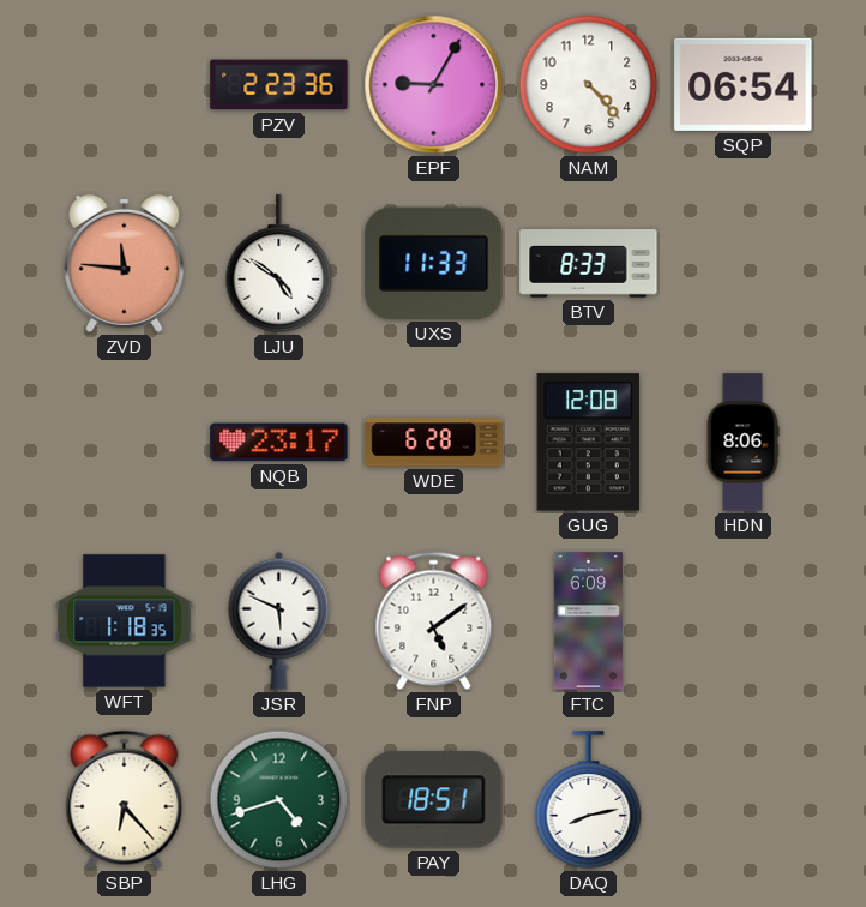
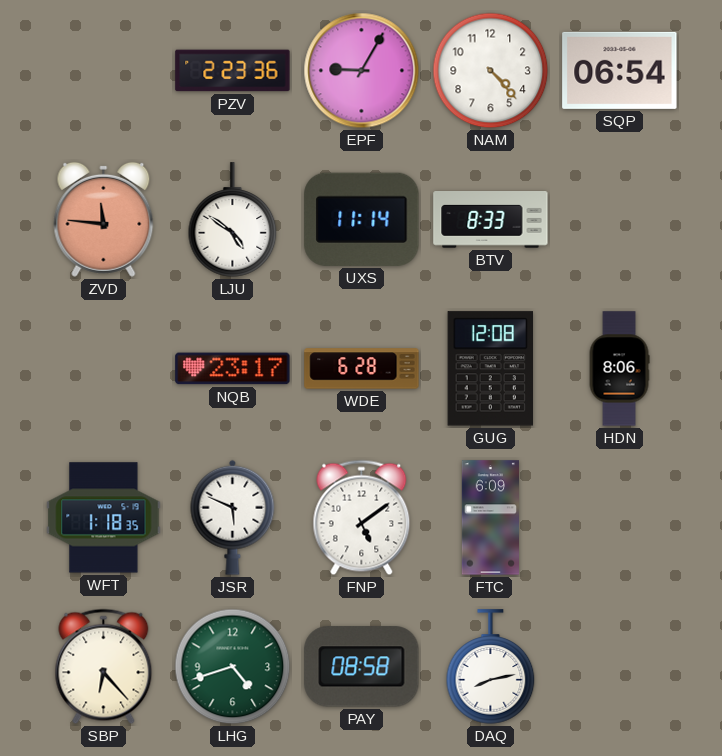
UXS: 11:33 -> 11:14
PAY: 18:51 -> 08:58
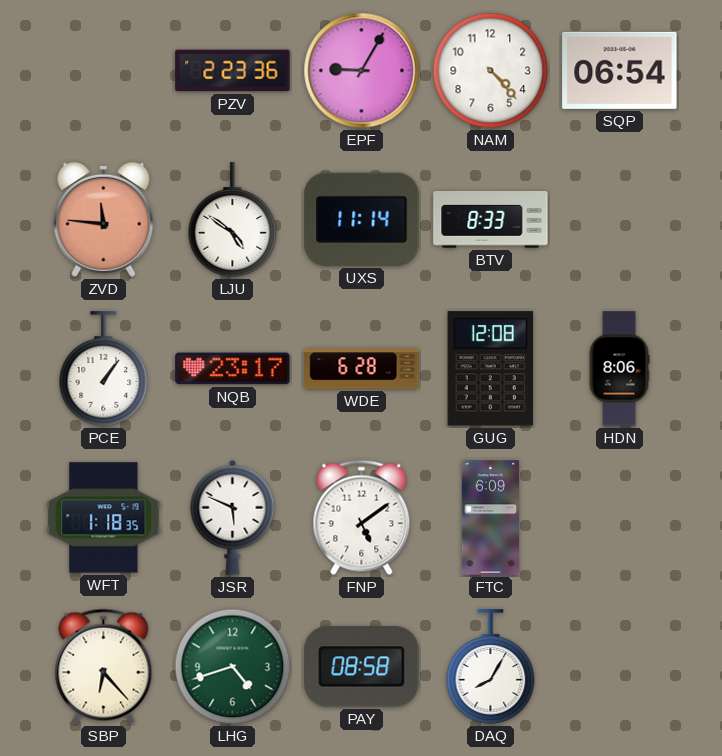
PCE: none -> 1:06
DAQ: 8:13 -> 8:05
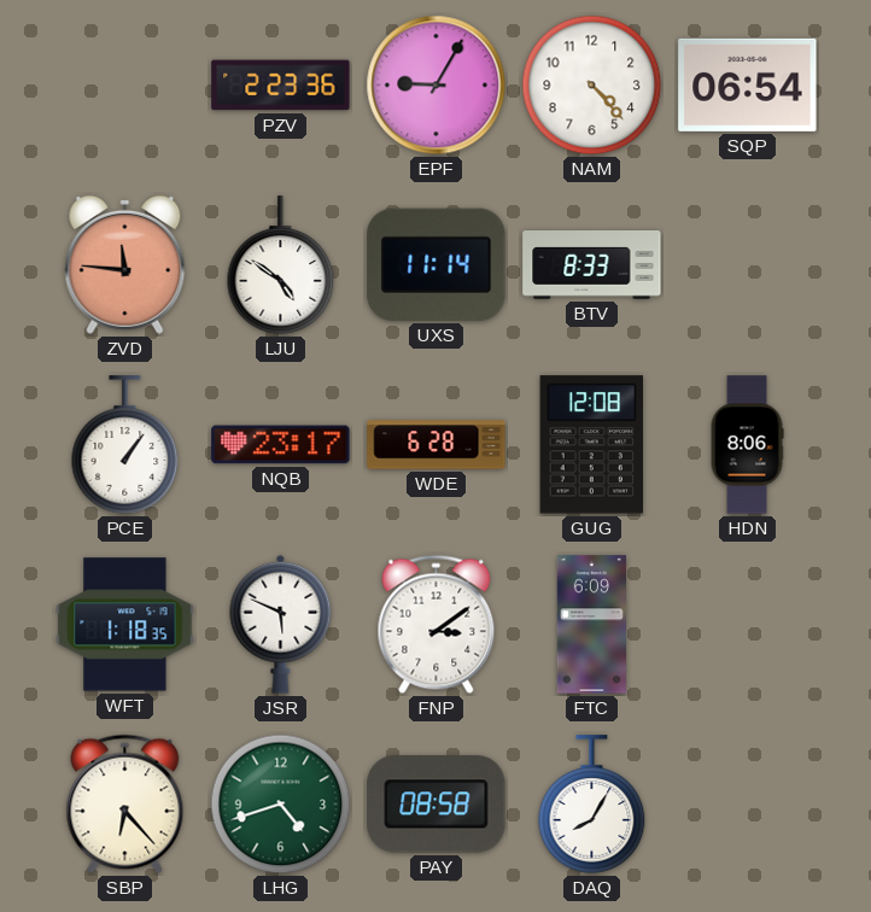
FNP: 5:09 -> 3:09
